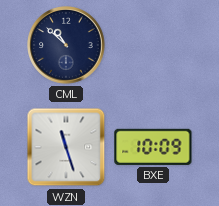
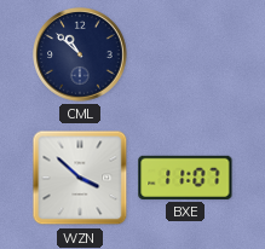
WZN: 11:27 -> 3:52
BXE: 10:09 -> 11:07
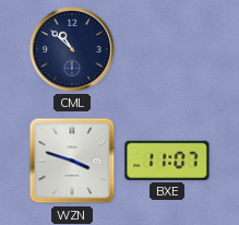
WZN: 3:52 -> 3:48
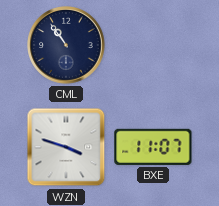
CML: 10:52 -> 10:54
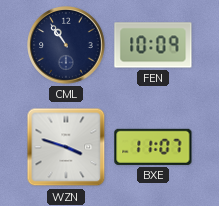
FEN: none -> 10:09
